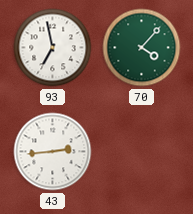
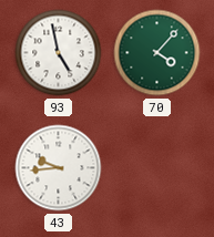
93: 6:58 -> 4:58
43: 2:44 -> 9:44
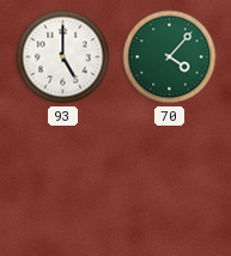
93: 4:58 -> 5:00
43: 9:44 -> none
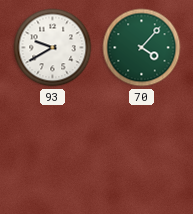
93: 5:00 -> 9:40
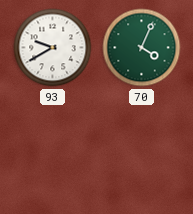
70: 4:07 -> 4:04
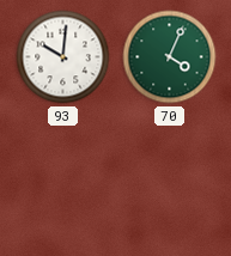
93: 9:40 -> 10:01
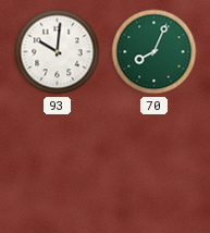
70: 4:04 -> 8:04
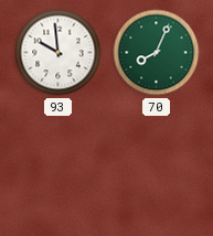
93: 10:01 -> 9:59
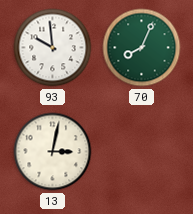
13: none -> 3:02
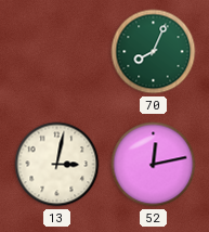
93: 9:59 -> none
52: none -> 12:13
